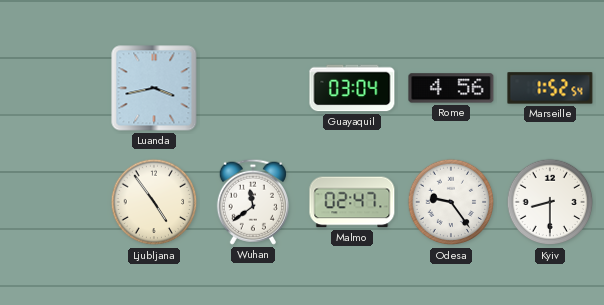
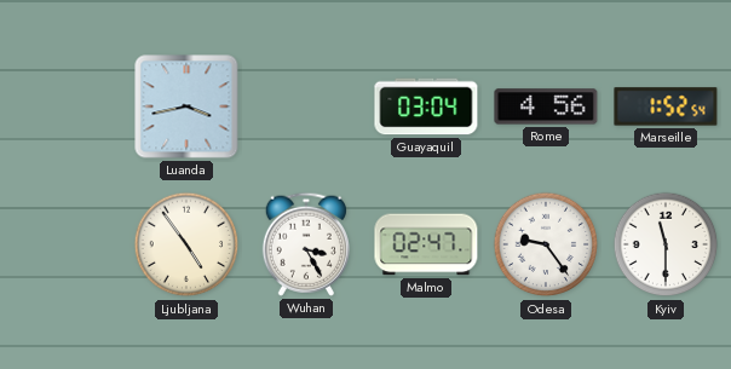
Wuhan: 11:39 -> 3:25
Kyiv: 8:30 -> 11:30
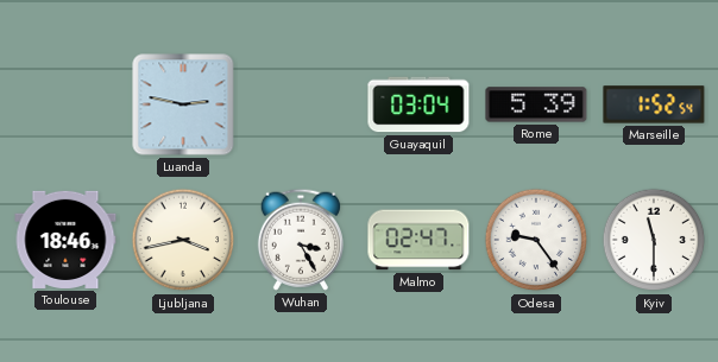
Luanda: 3:43 -> 2:47
Rome: 4:56 -> 5:39
Toulouse: none -> 18:46
Ljubljana: 4:54 -> 3:43
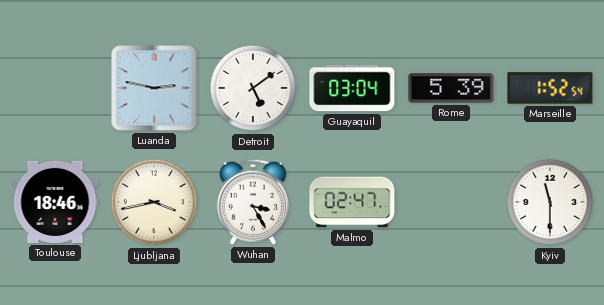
Detroit: none -> 5:09
Odesa: 9:24 -> none
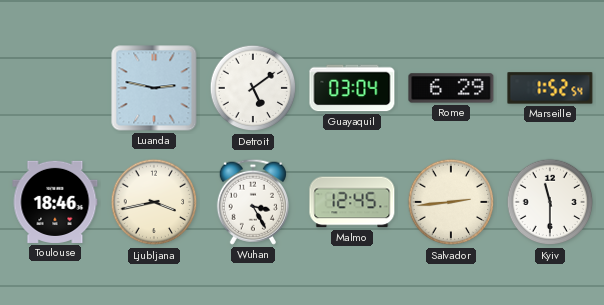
Rome: 5:39 -> 6:29
Malmo: 02:47 -> 12:45
Salvador: none -> 2:44
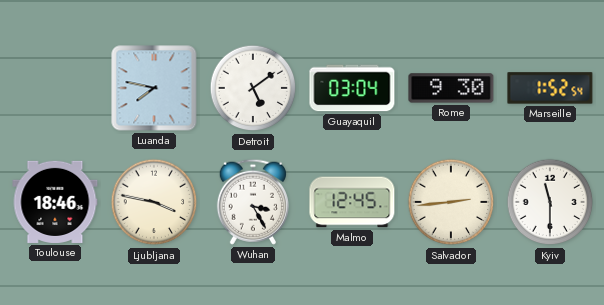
Luanda: 2:47 -> 7:47
Rome: 6:29 -> 9:30
Ljubljana: 3:43 -> 3:47
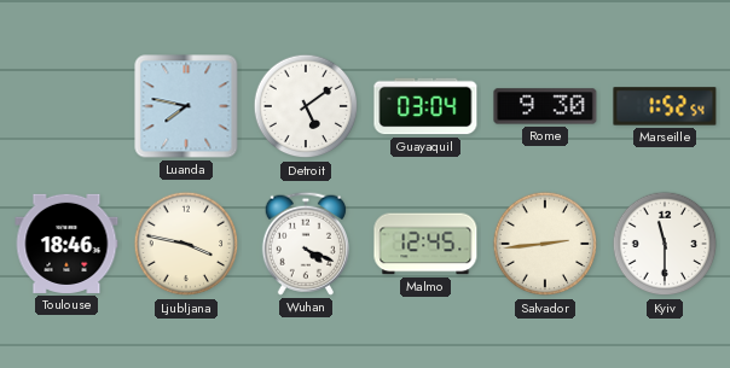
Wuhan: 3:25 -> 4:19
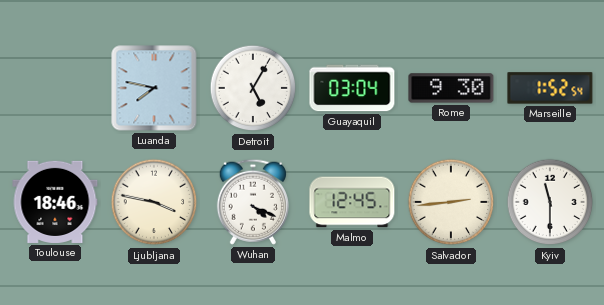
Detroit: 5:09 -> 5:05
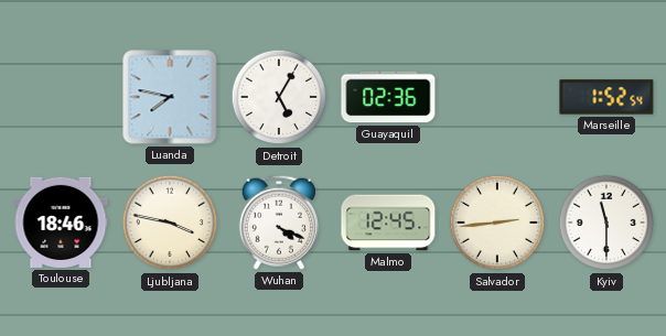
Guayaquil: 03:04 -> 02:36
Rome: 9:30 -> none
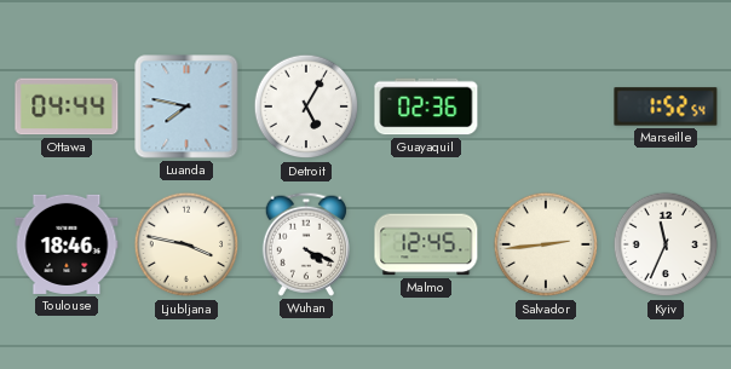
Ottawa: none -> 04:44
Kyiv: 11:30 -> 11:34
